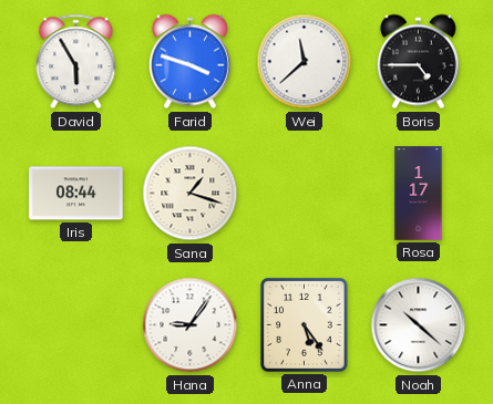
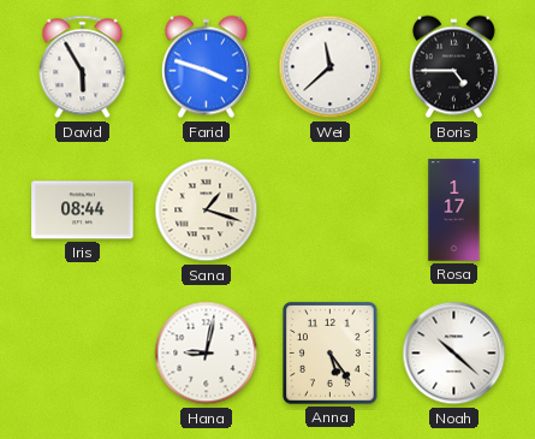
Hana: 9:06 -> 9:02
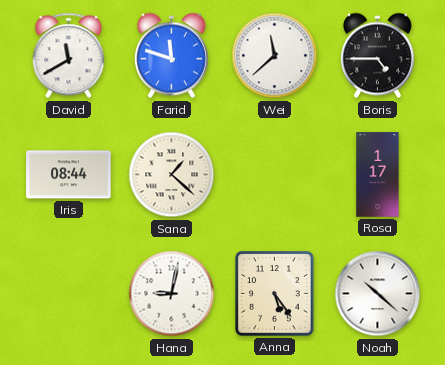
David: 5:55 -> 11:40
Farid: 3:48 -> 11:48
Sana: 1:18 -> 1:22
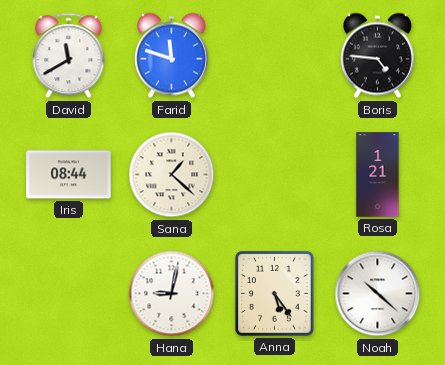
Wei: 11:38 -> none
Boris: 4:45 -> 4:46
Rosa: 1:17 -> 1:21
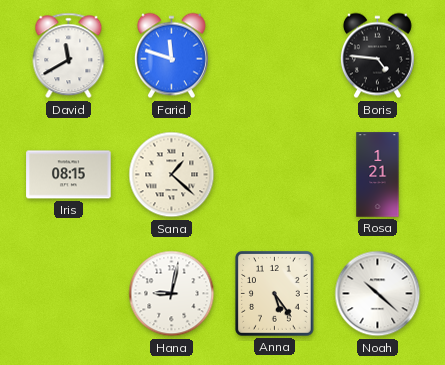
Iris: 08:44 -> 08:15
